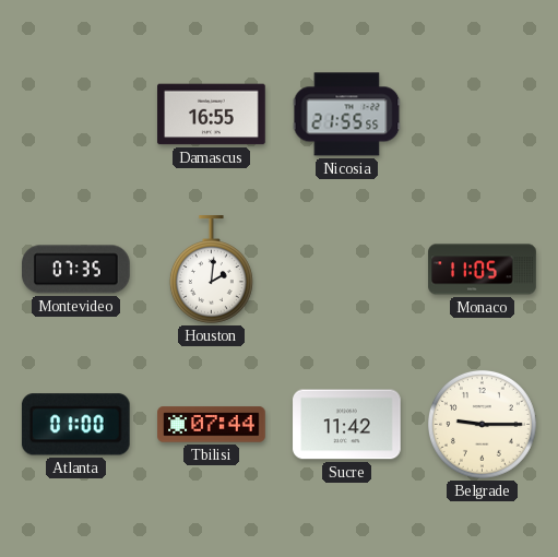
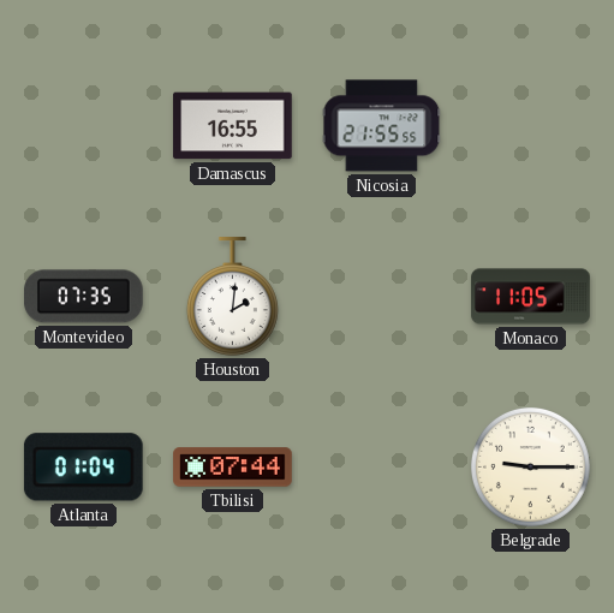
Atlanta: 01:00 -> 01:04
Sucre: 11:42 -> none
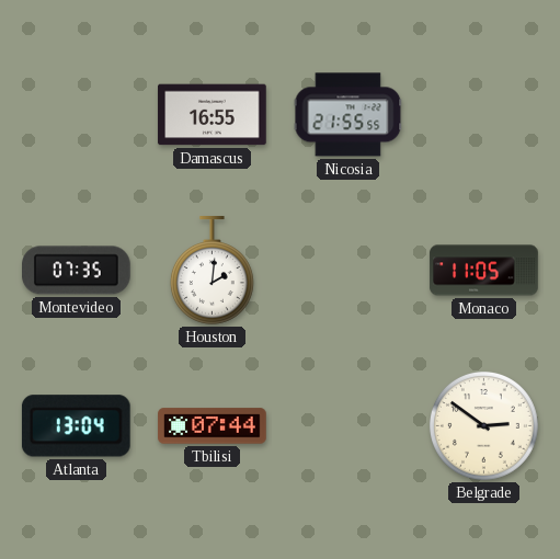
Atlanta: 01:04 -> 13:04
Belgrade: 9:15 -> 2:51
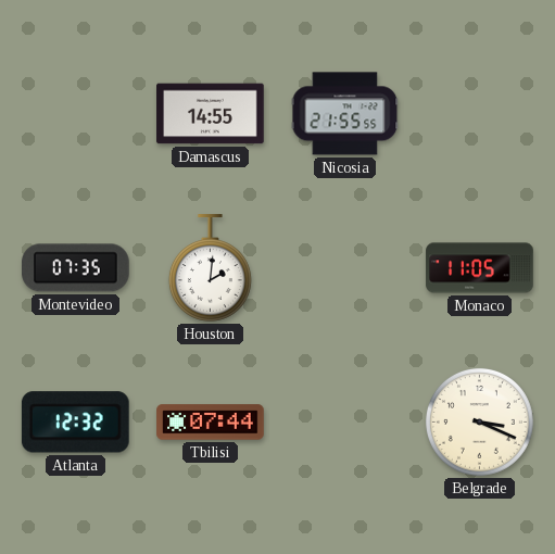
Damascus: 16:55 -> 14:55
Atlanta: 13:04 -> 12:32
Belgrade: 2:51 -> 3:19
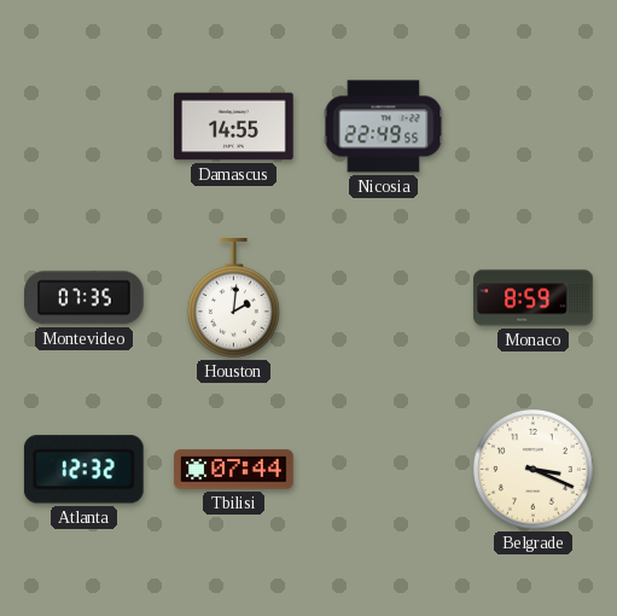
Nicosia: 21:55 -> 22:49
Monaco: 11:05 -> 8:59
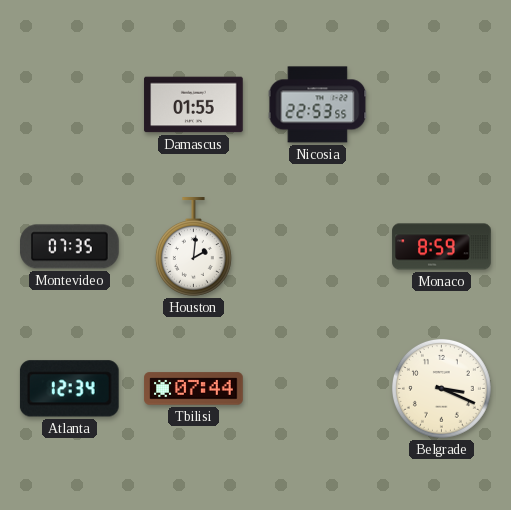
Damascus: 14:55 -> 01:55
Nicosia: 22:49 -> 22:53
Atlanta: 12:32 -> 12:34
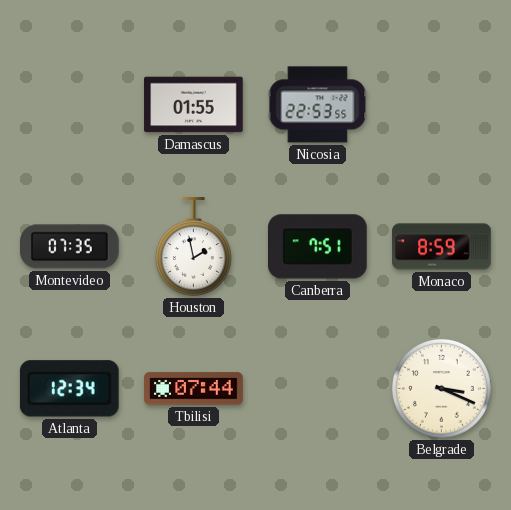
Houston: 2:01 -> 1:58
Canberra: none -> 7:51
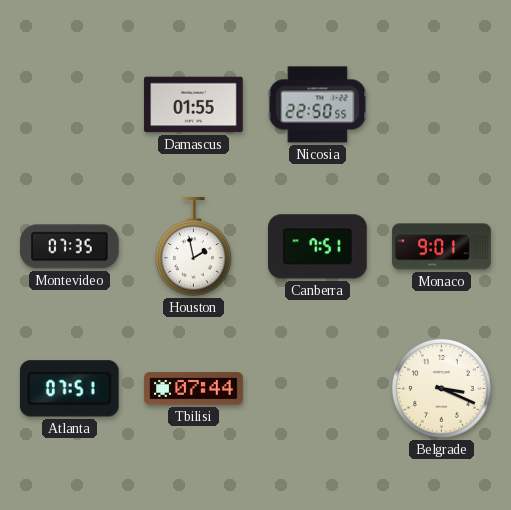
Nicosia: 22:53 -> 22:50
Monaco: 8:59 -> 9:01
Atlanta: 12:34 -> 07:51
